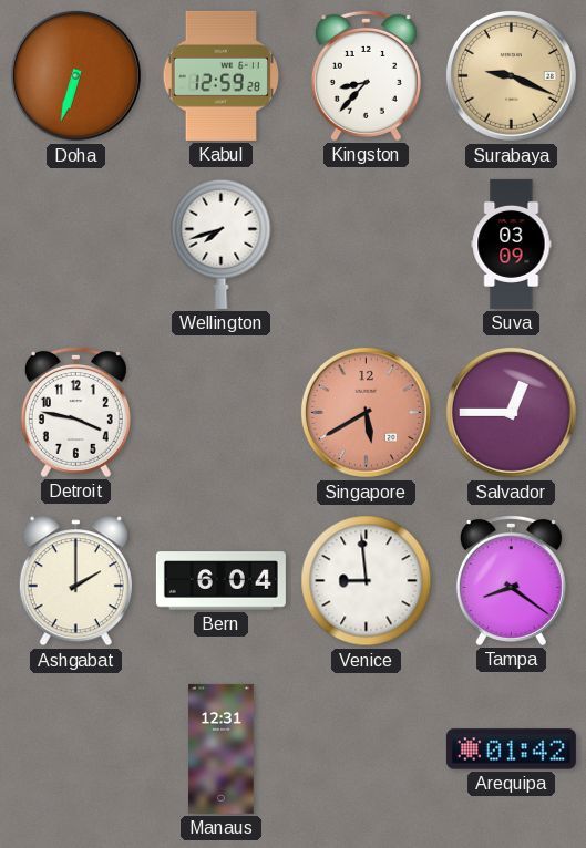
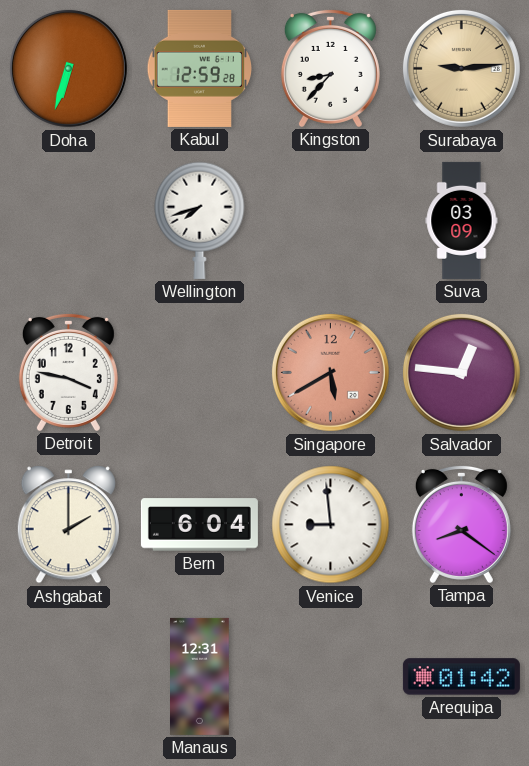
Surabaya: 9:19 -> 9:14
Salvador: 12:45 -> 12:46
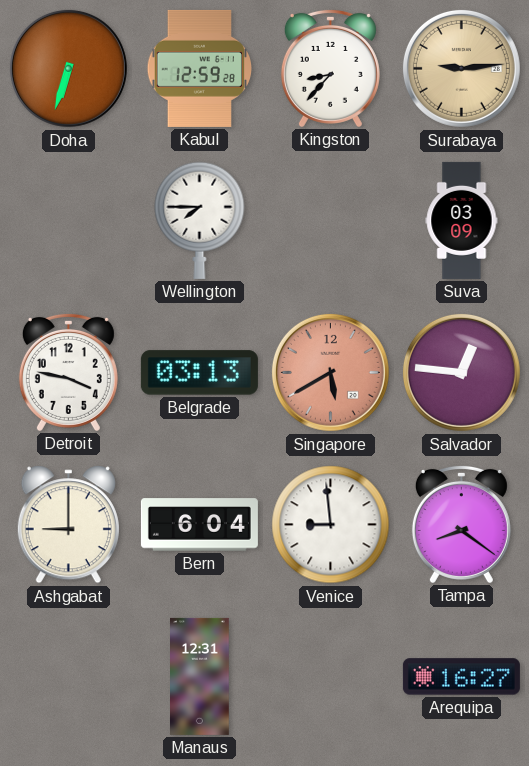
Wellington: 7:42 -> 7:45
Belgrade: none -> 03:13
Ashgabat: 2:00 -> 9:00
Arequipa: 01:42 -> 16:27
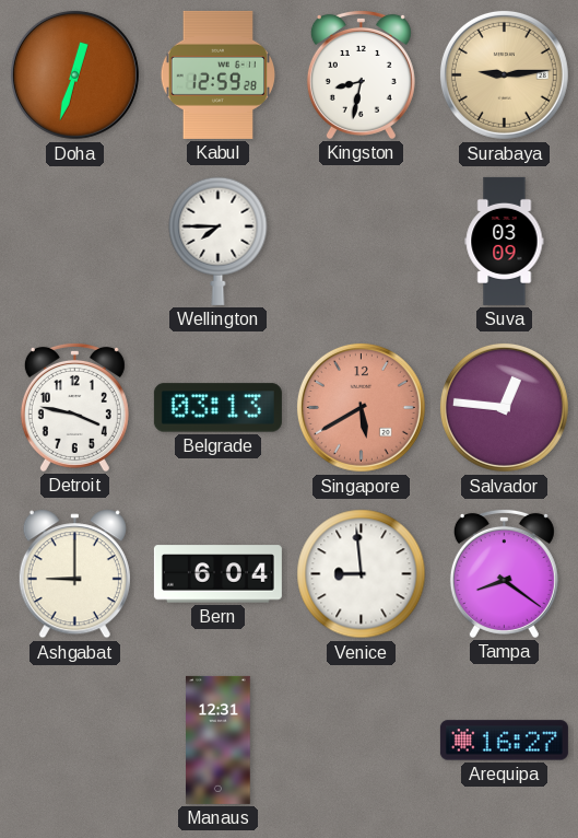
Doha: 6:33 -> 12:33
Kingston: 8:37 -> 8:32
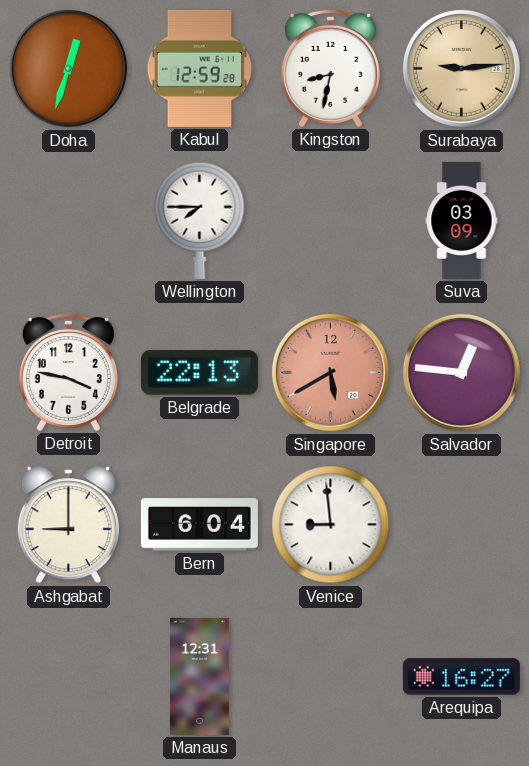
Belgrade: 03:13 -> 22:13
Tampa: 8:21 -> none
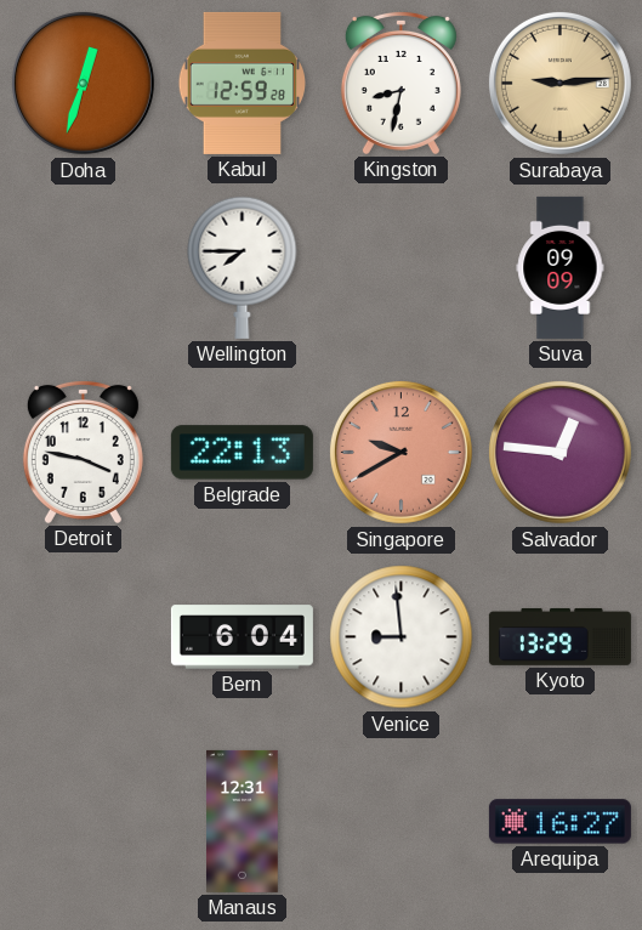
Suva: 03:09 -> 09:09
Singapore: 5:40 -> 9:40
Ashgabat: 9:00 -> none
Kyoto: none -> 13:29
